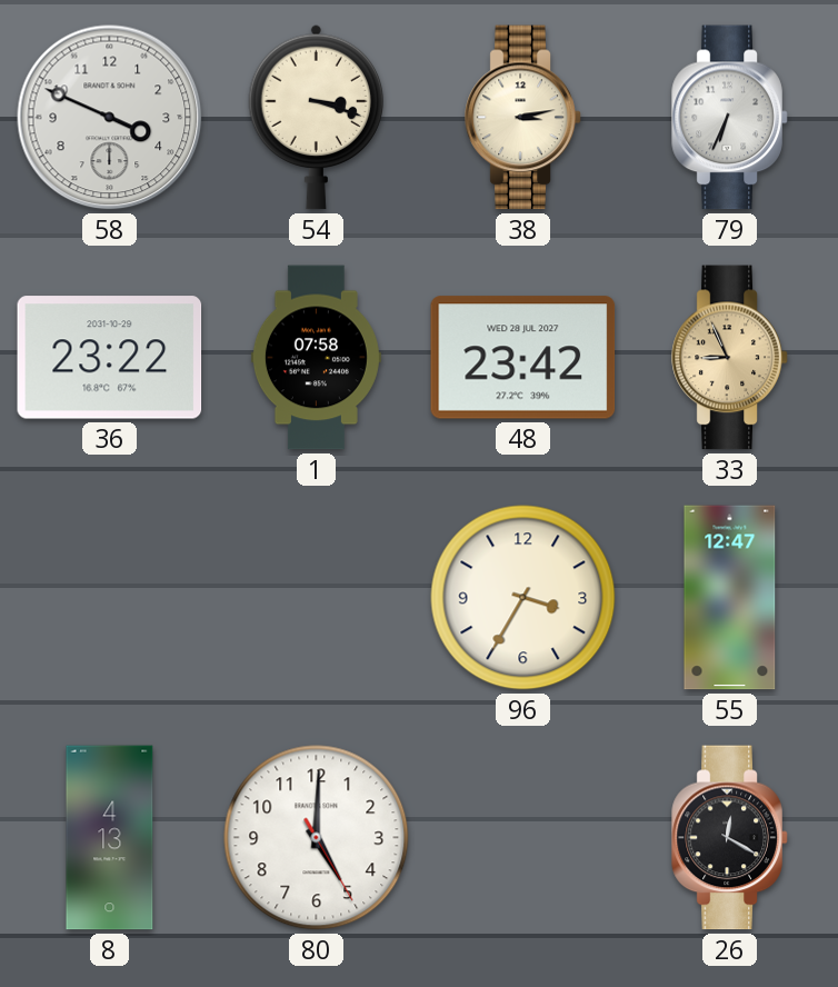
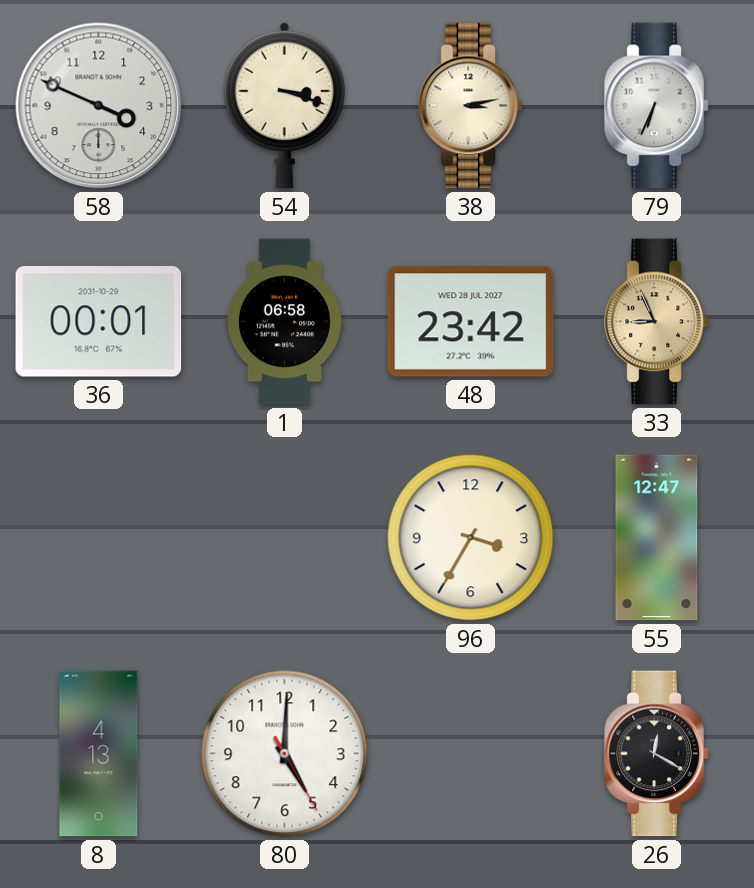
36: 23:22 -> 00:01
1: 07:58 -> 06:58
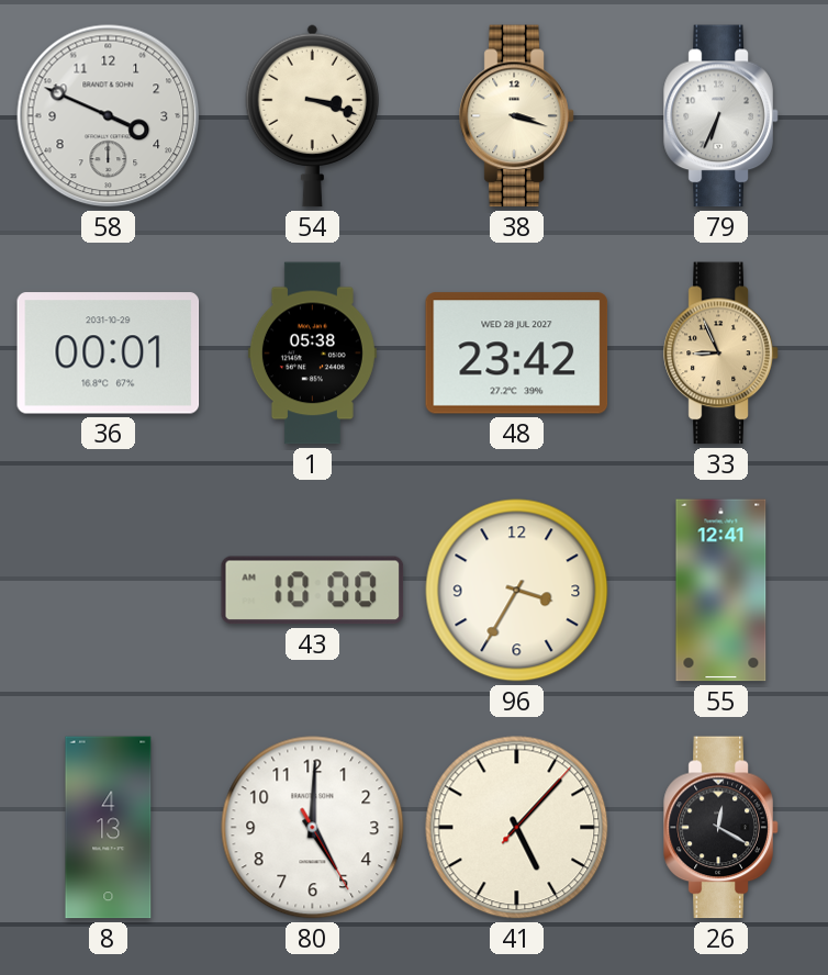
38: 3:13 -> 3:18
1: 06:58 -> 05:38
43: none -> 10:00
55: 12:47 -> 12:41
41: none -> 5:07
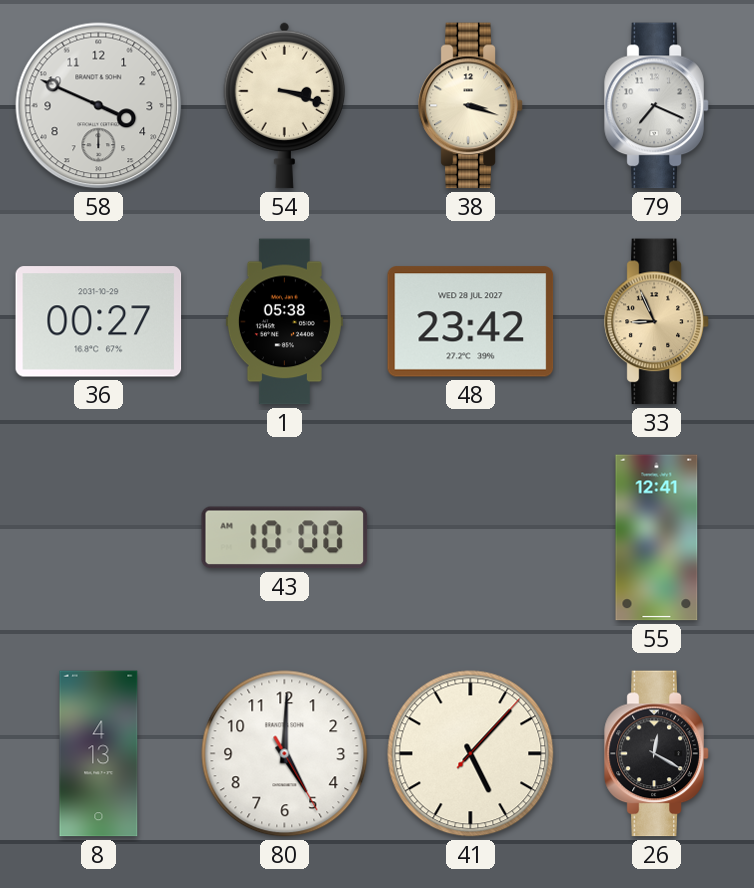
79: 6:34 -> 7:19
36: 00:01 -> 00:27
96: 3:35 -> none
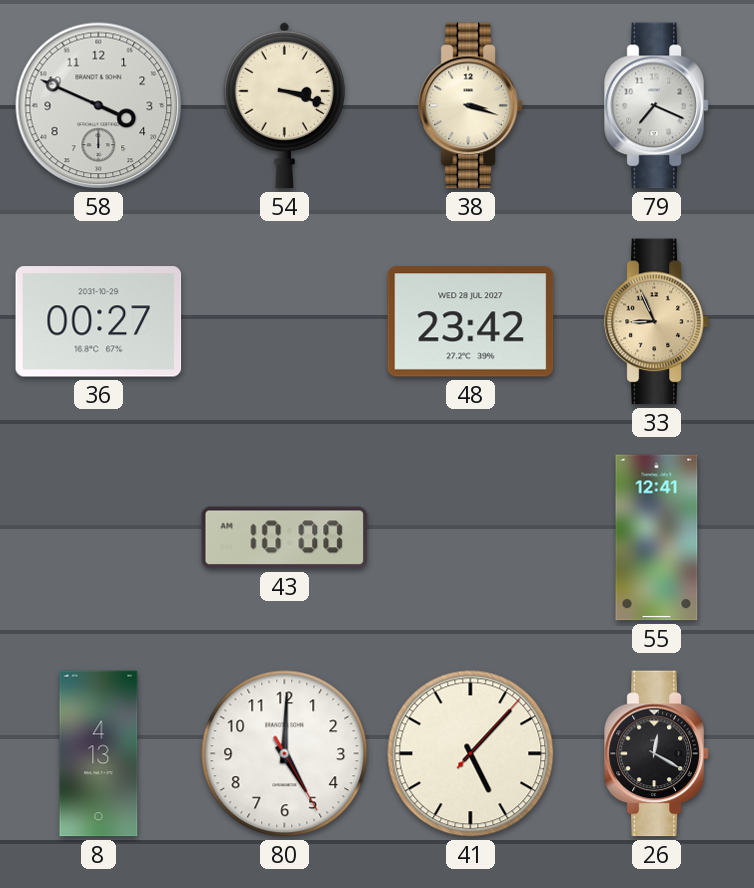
1: 05:38 -> none
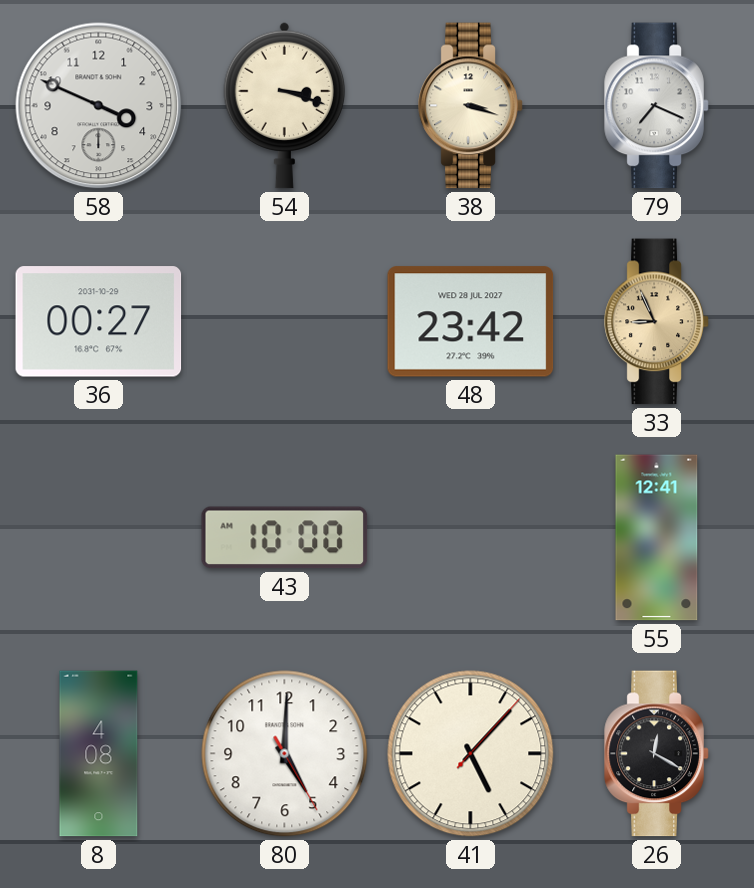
8: 4:13 -> 4:08
